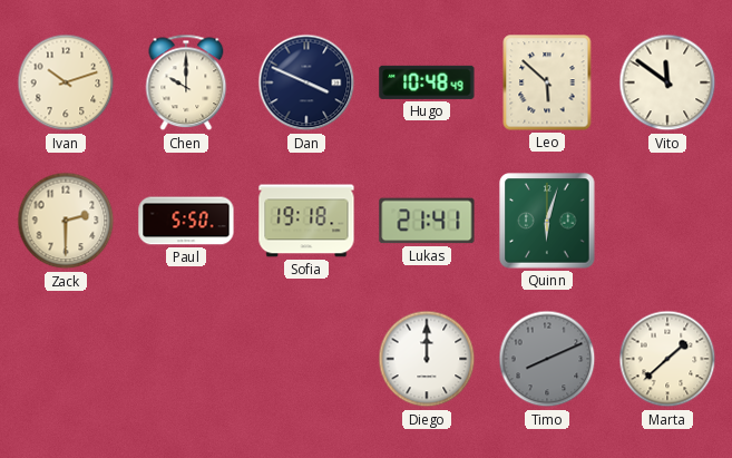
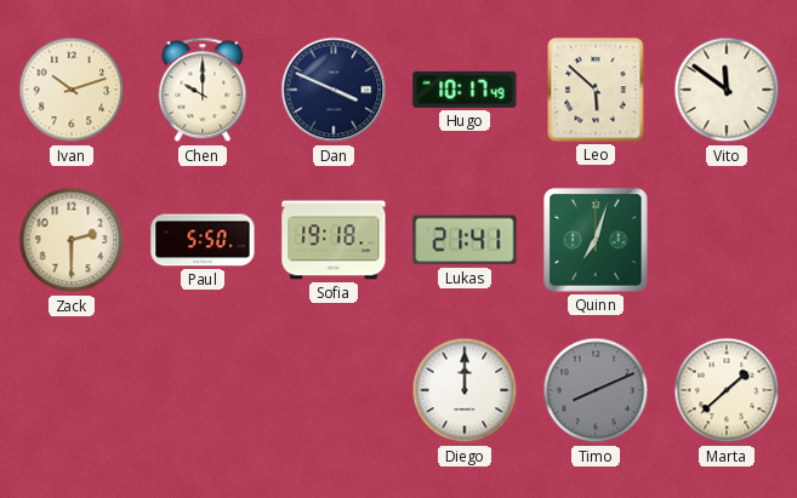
Hugo: 10:48 -> 10:17
Quinn: 6:03 -> 7:03
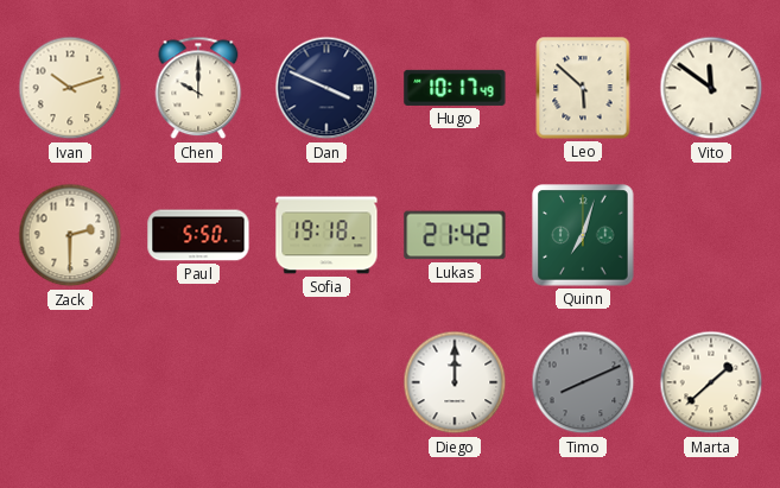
Lukas: 21:41 -> 21:42
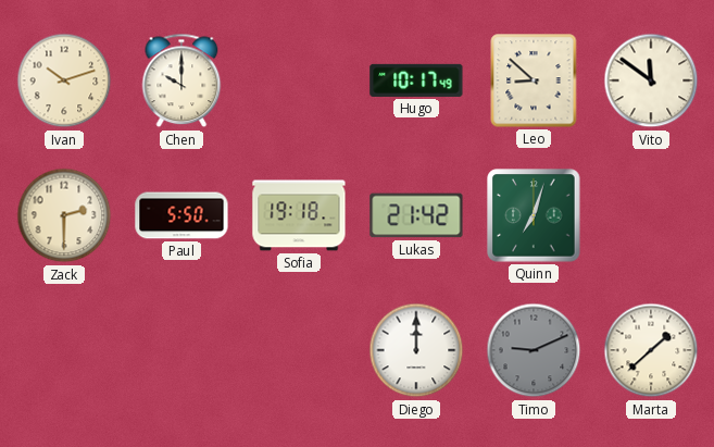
Dan: 3:49 -> none
Leo: 5:52 -> 8:52
Timo: 8:11 -> 9:11
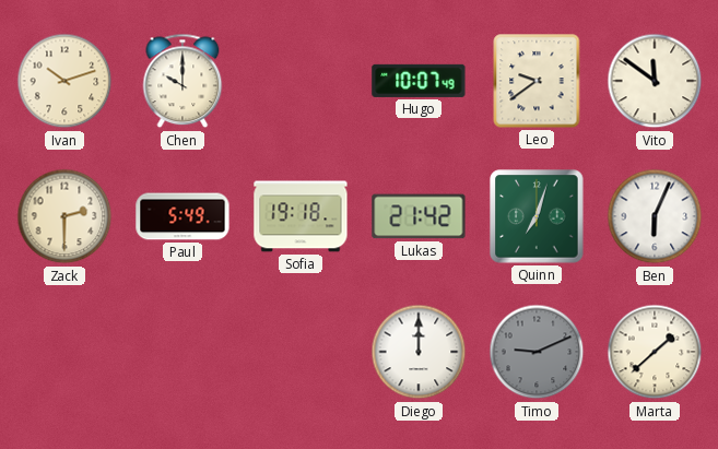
Hugo: 10:17 -> 10:07
Leo: 8:52 -> 9:39
Paul: 5:50 -> 5:49
Ben: none -> 6:04
